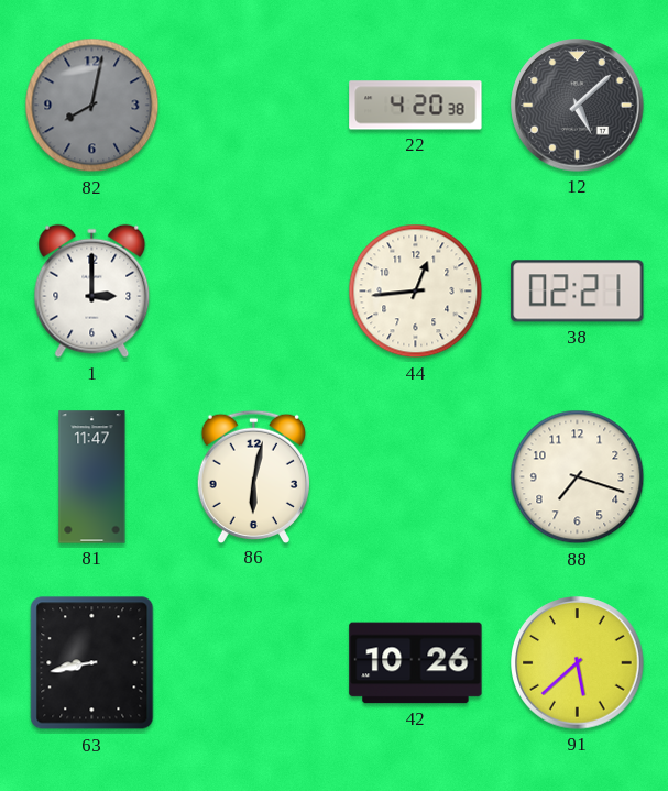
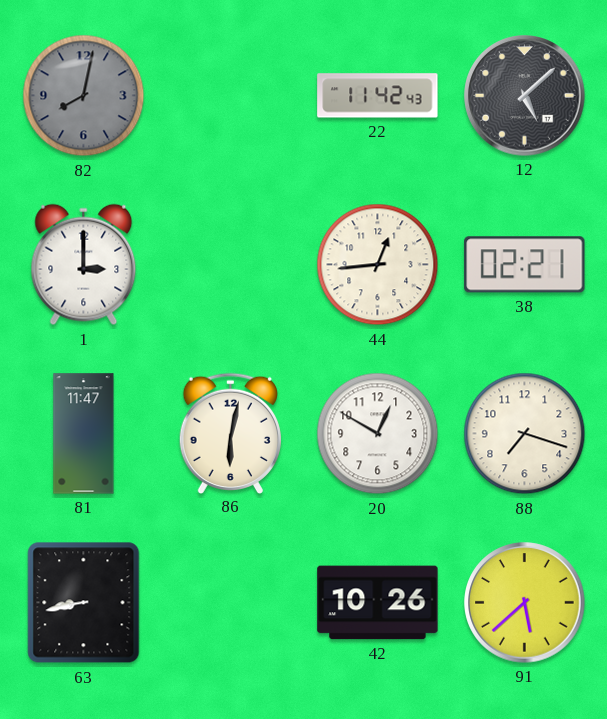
22: 4:20 -> 11:42
20: none -> 12:50
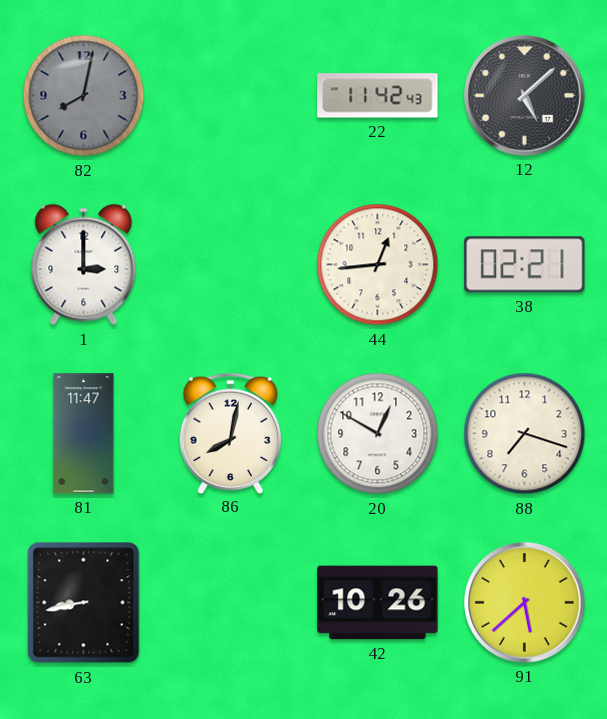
86: 6:02 -> 8:02
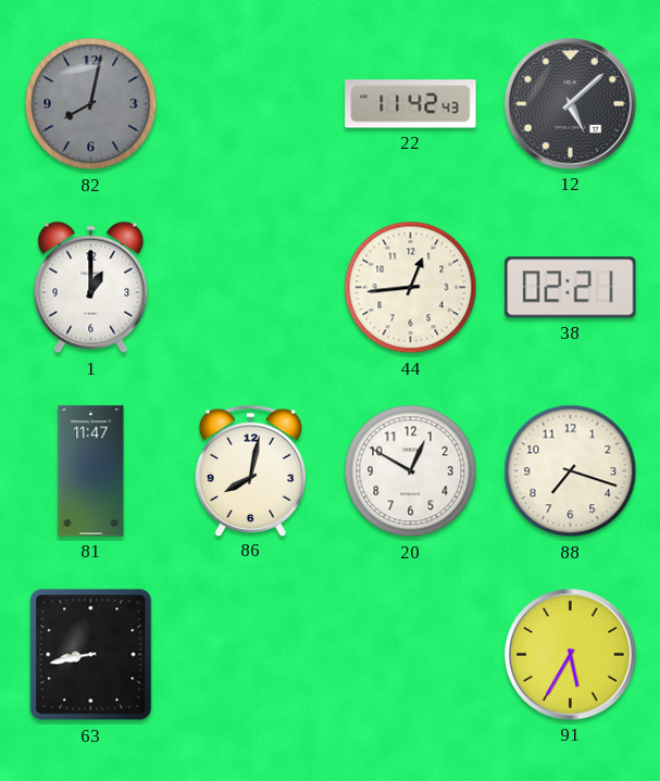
1: 3:00 -> 1:00
42: 10:26 -> none
91: 5:38 -> 5:35
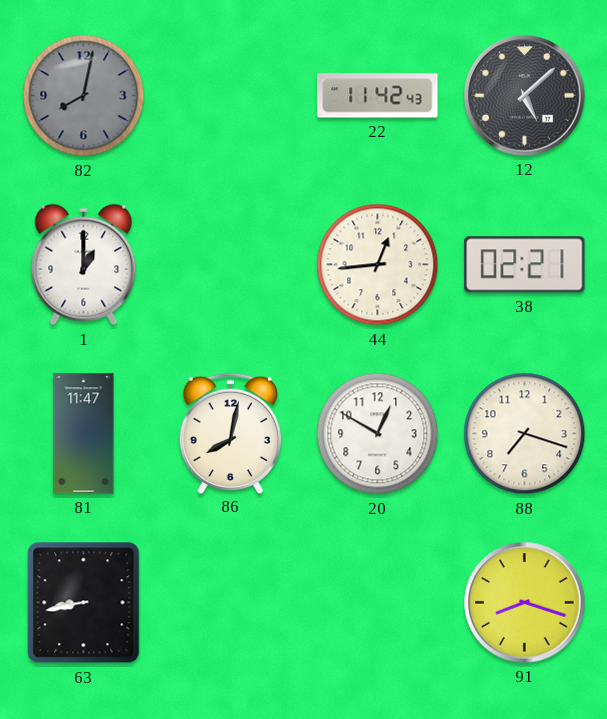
91: 5:35 -> 8:18
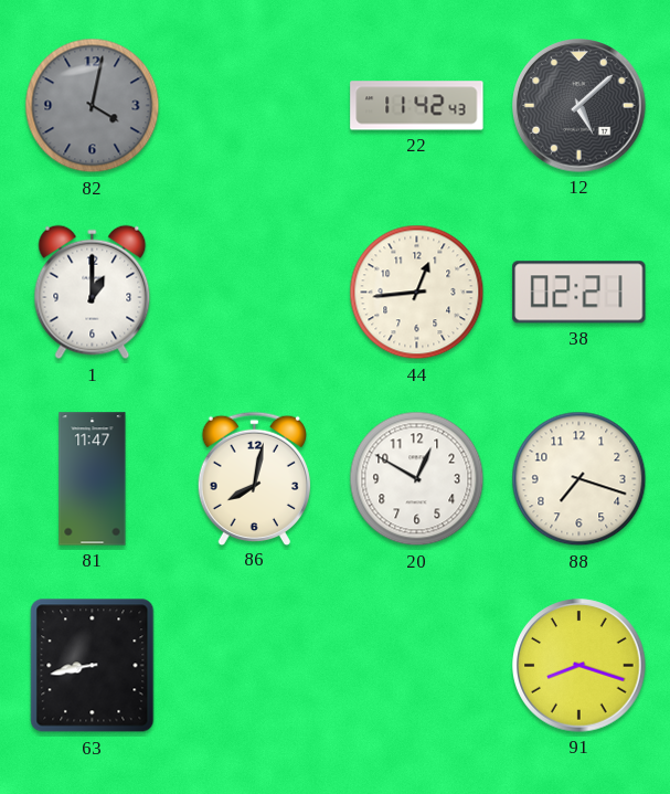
82: 8:02 -> 4:02
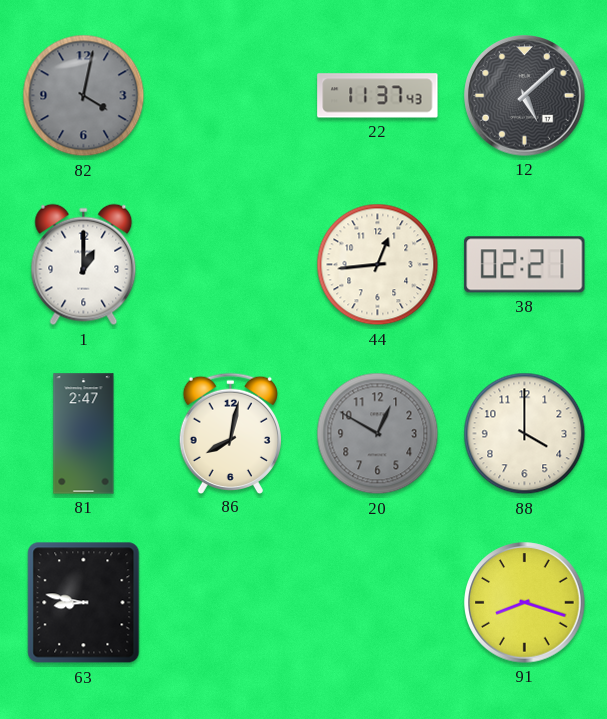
22: 11:42 -> 11:37
81: 11:47 -> 2:47
20 dial: white -> grey
88: 7:18 -> 4:00
63: 8:43 -> 8:47
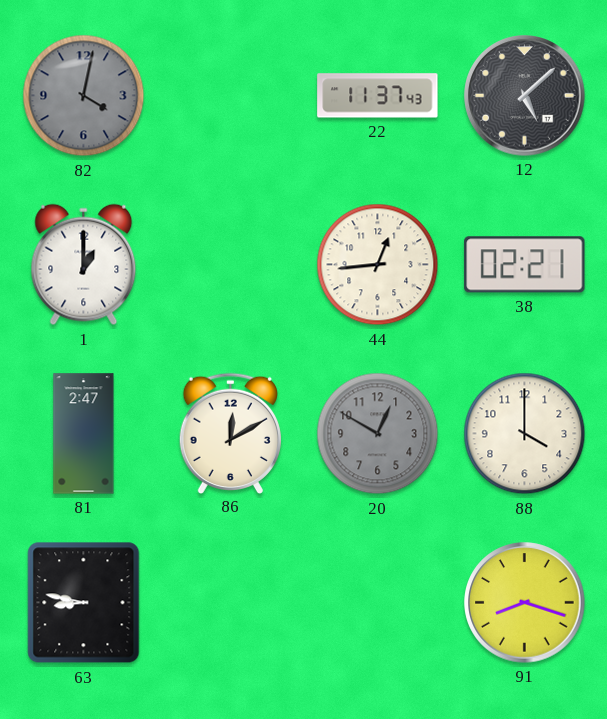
86: 8:02 -> 12:10
